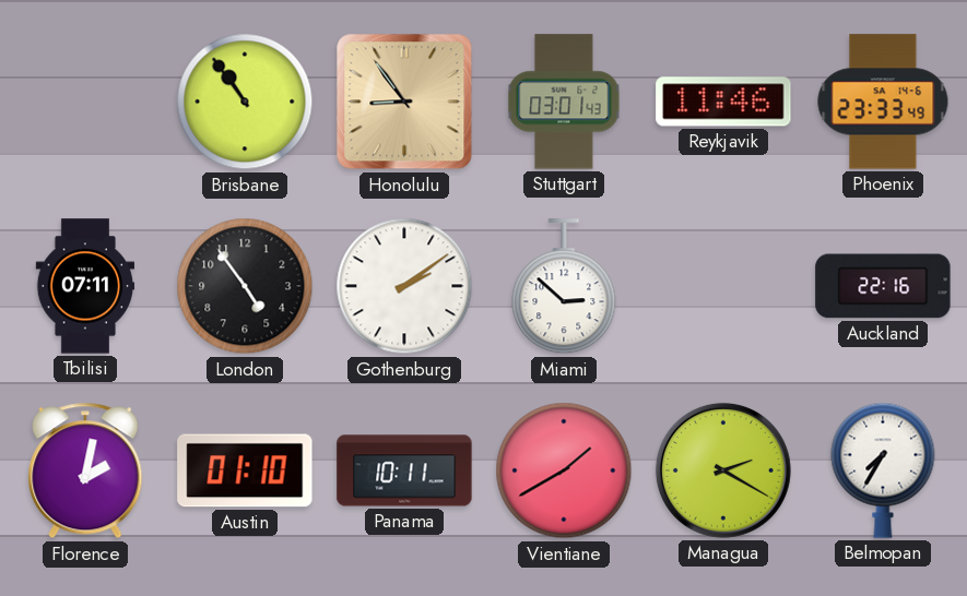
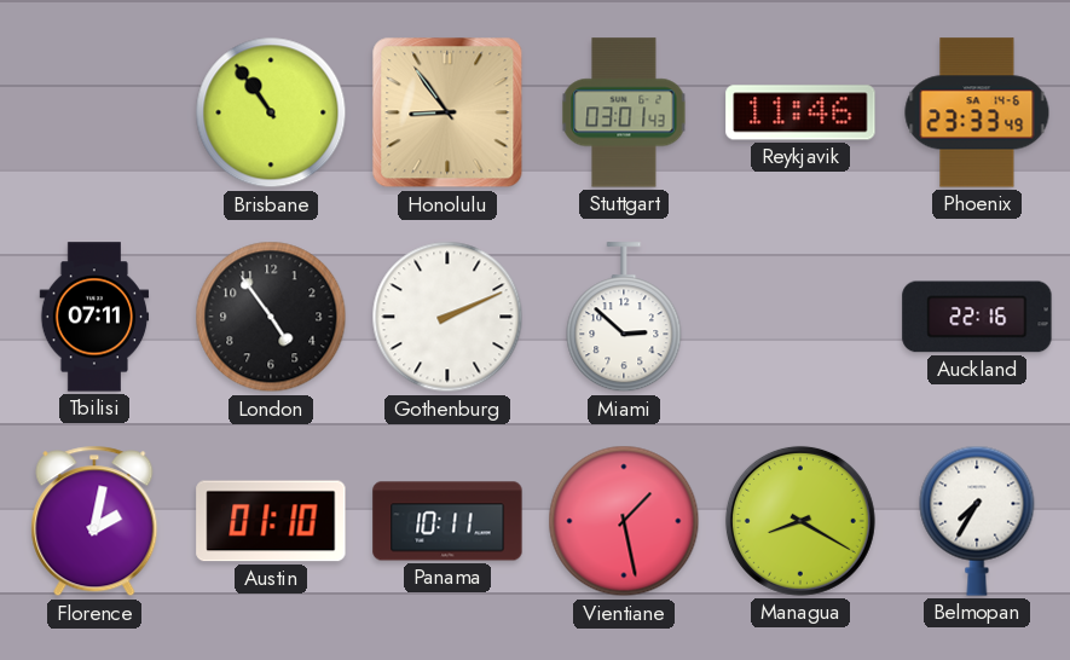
Gothenburg: 2:09 -> 2:11
Vientiane: 1:40 -> 1:28
Managua: 2:20 -> 8:20
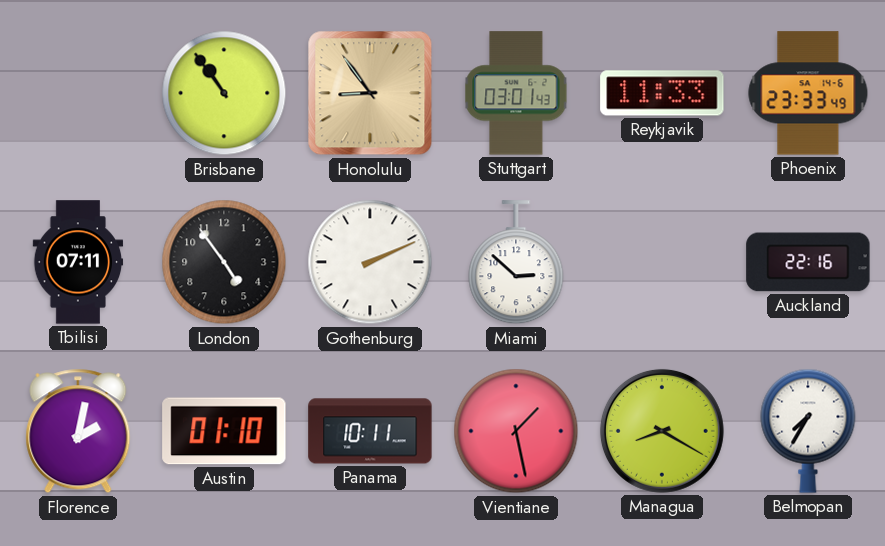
Reykjavik: 11:46 -> 11:33
